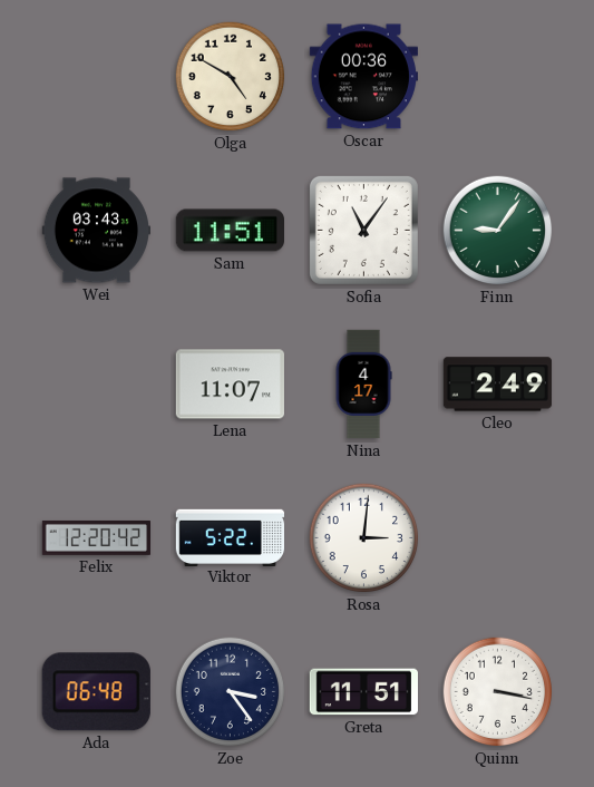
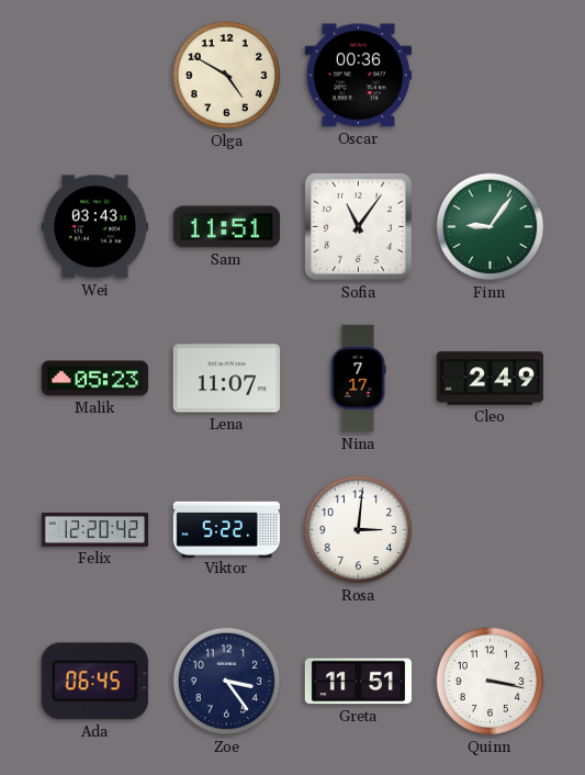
Malik: none -> 05:23
Nina: 4:17 -> 7:17
Ada: 06:48 -> 06:45
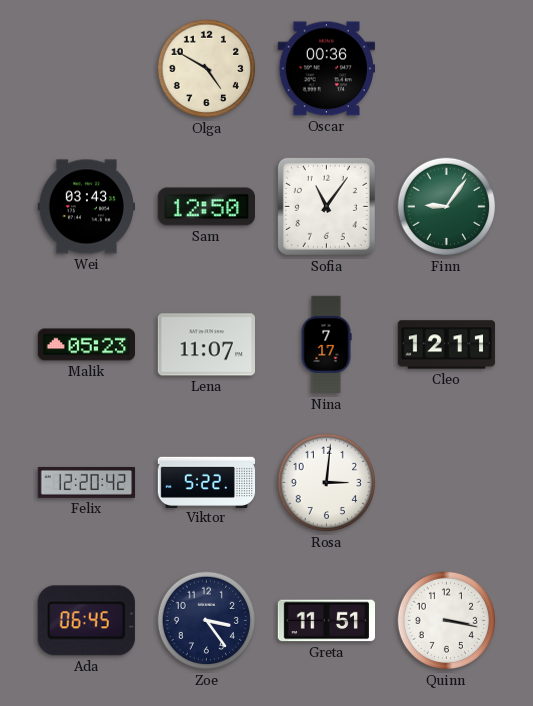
Sam: 11:51 -> 12:50
Cleo: 2:49 -> 12:11
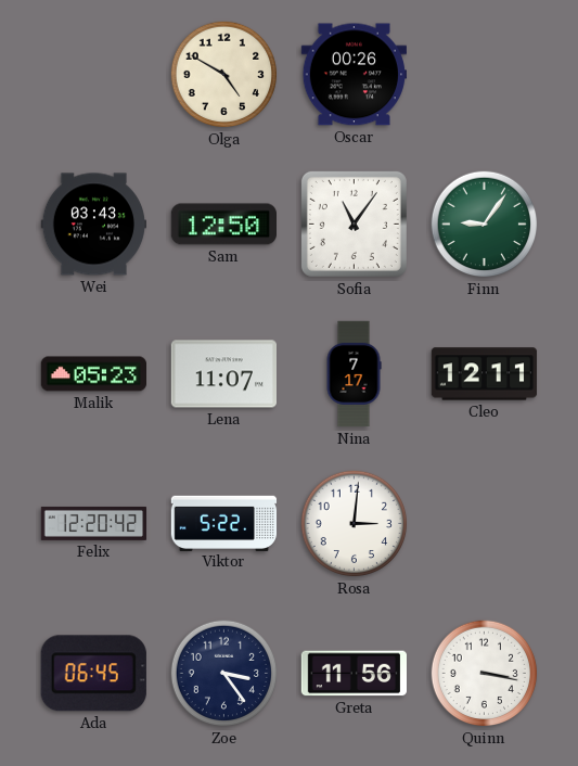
Oscar: 00:36 -> 00:26
Greta: 11:51 -> 11:56
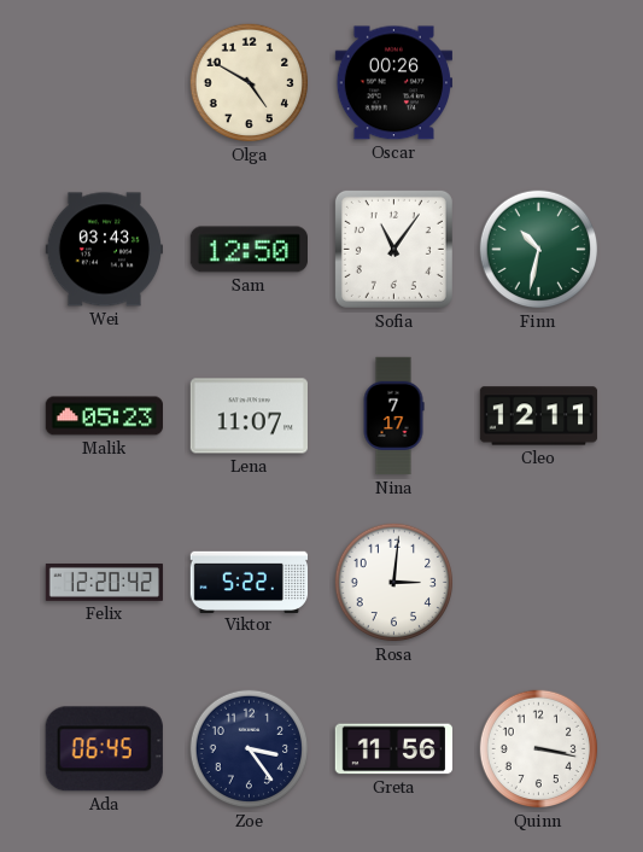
Finn: 9:06 -> 10:32
